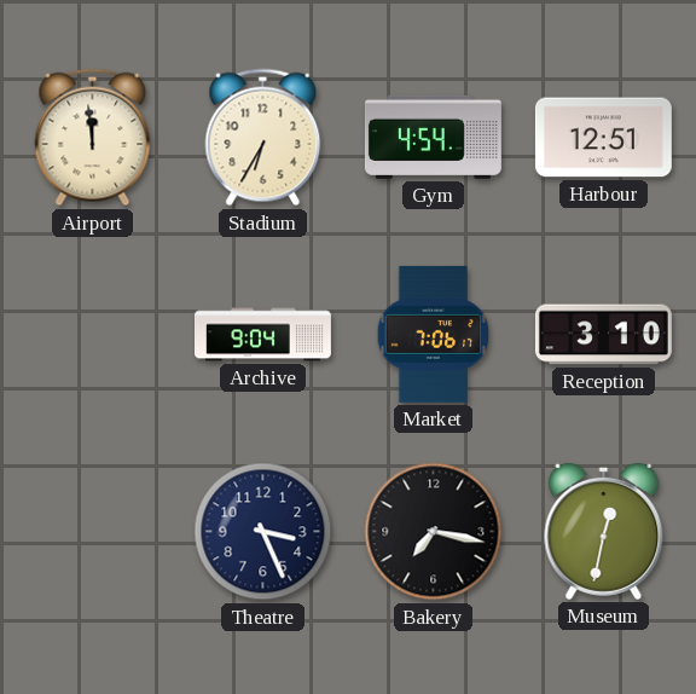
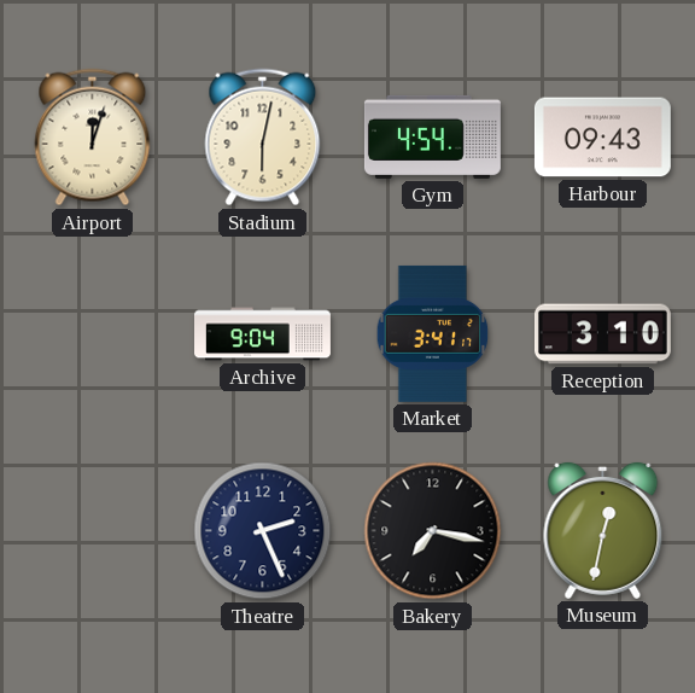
Airport: 11:59 -> 12:03
Stadium: 6:35 -> 6:02
Harbour: 12:51 -> 09:43
Market: 7:06 -> 3:41
Theatre: 3:26 -> 2:26
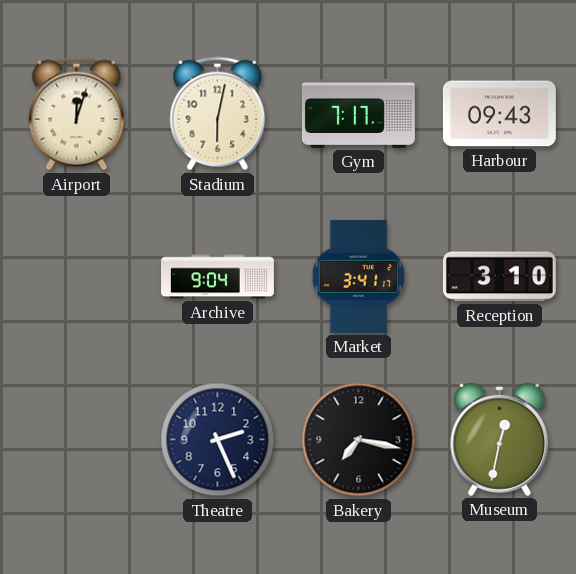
Gym: 4:54 -> 7:17
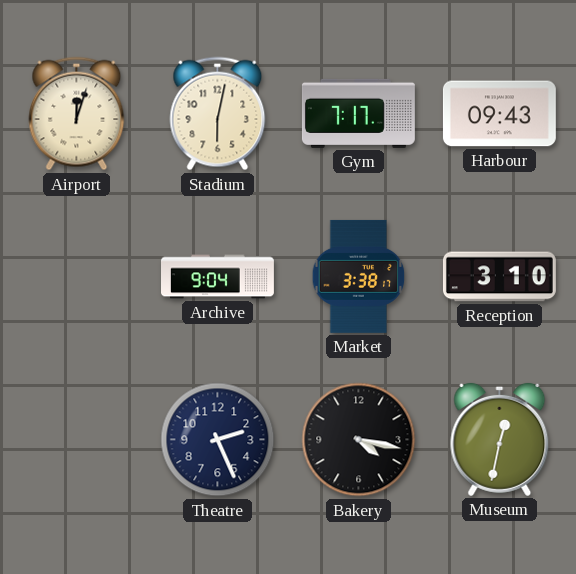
Market: 3:41 -> 3:38
Bakery: 7:17 -> 4:17
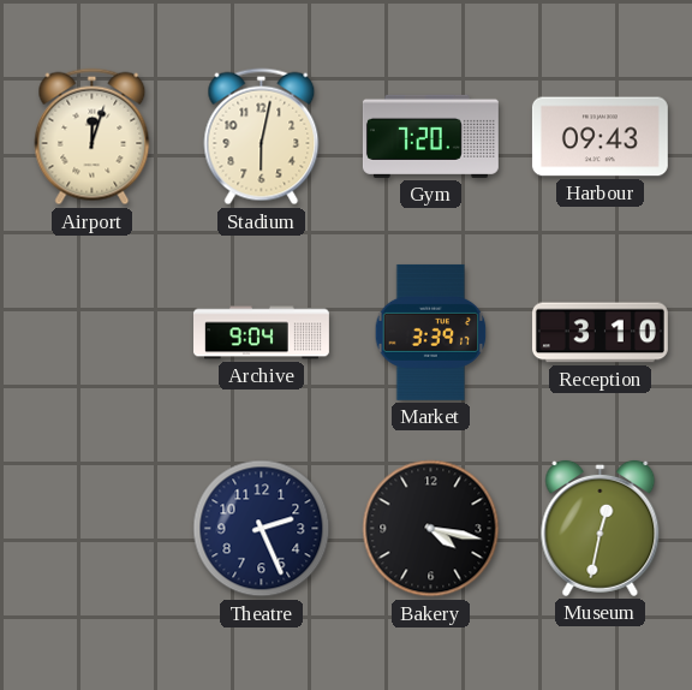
Gym: 7:17 -> 7:20
Market: 3:38 -> 3:39
